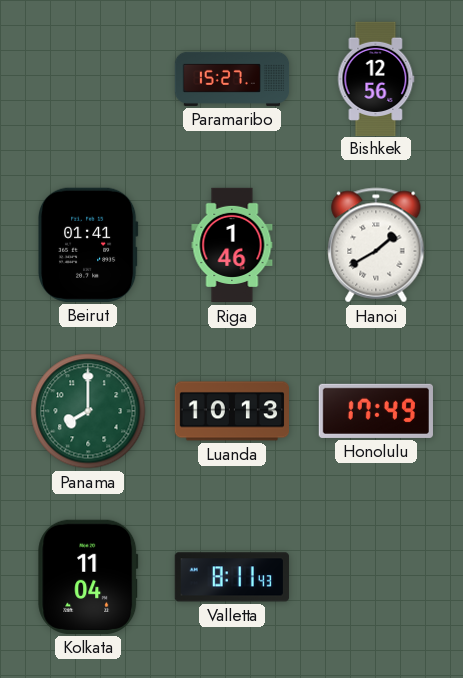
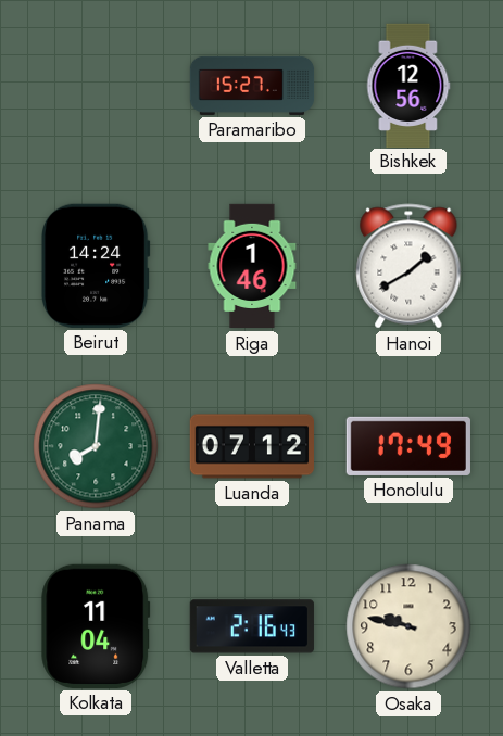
Beirut: 01:41 -> 14:24
Panama: 8:00 -> 8:01
Luanda: 10:13 -> 07:12
Valletta: 8:11 -> 2:16
Osaka: none -> 9:47
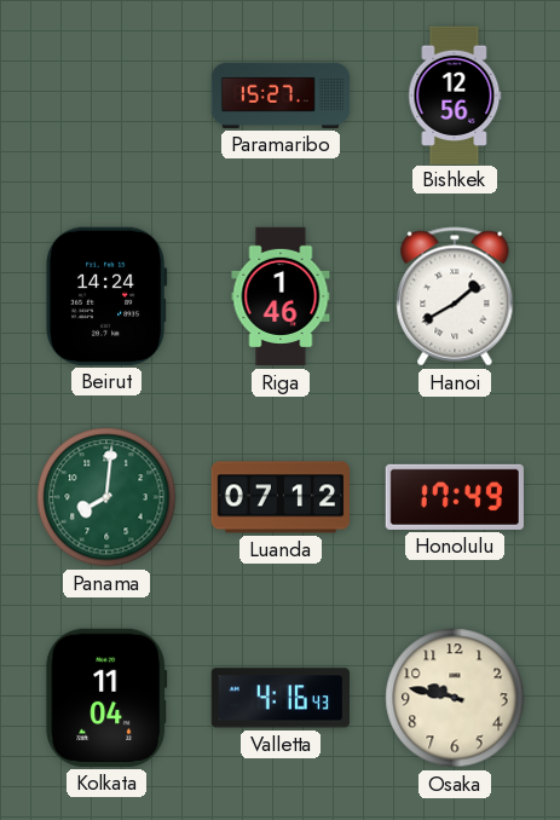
Valletta: 2:16 -> 4:16
